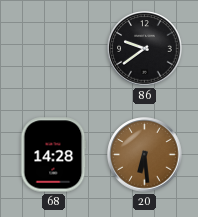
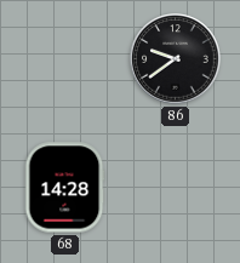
20: 6:29 -> none
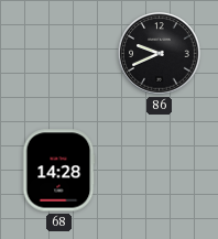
86: 9:39 -> 9:41
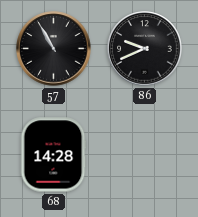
57: none -> 10:55
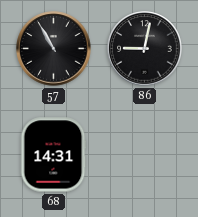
86: 9:41 -> 9:02
68: 14:28 -> 14:31
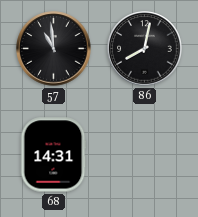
57: 10:55 -> 10:59
86: 9:02 -> 8:02
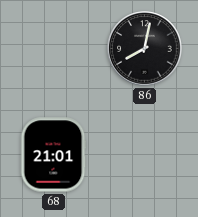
57: 10:59 -> none
68: 14:31 -> 21:01
